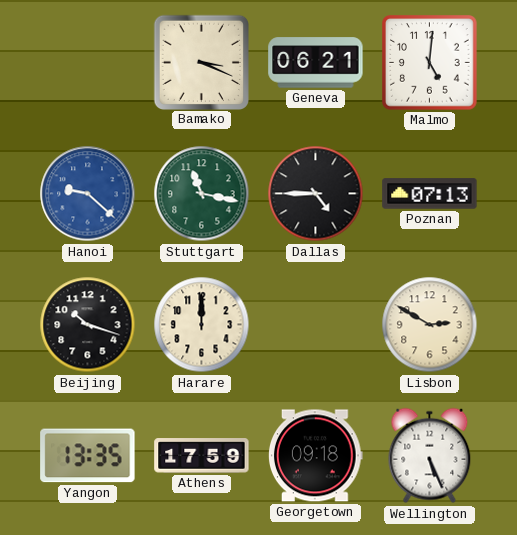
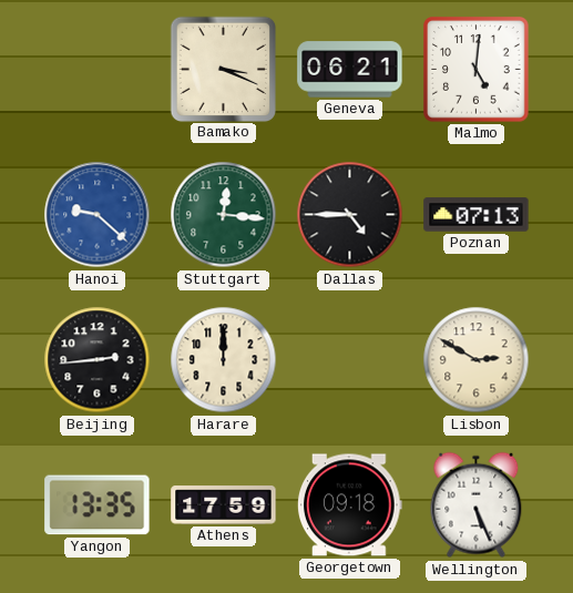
Stuttgart: 11:17 -> 12:16
Beijing: 10:18 -> 2:44
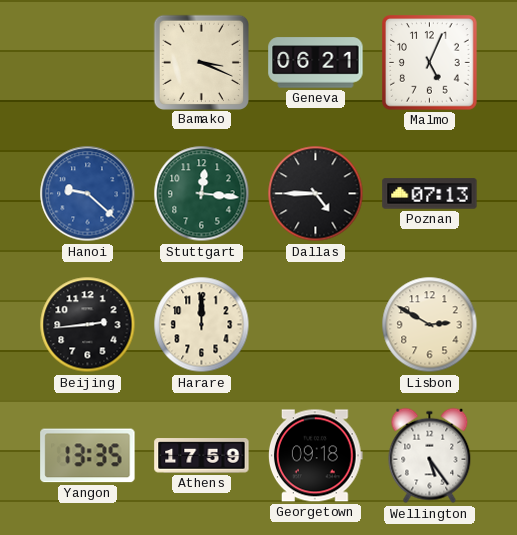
Malmo: 5:01 -> 5:04
Wellington: 5:26 -> 5:24
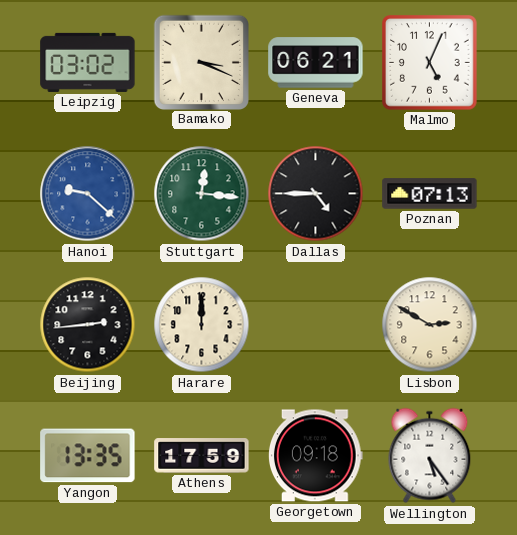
Leipzig: none -> 03:02
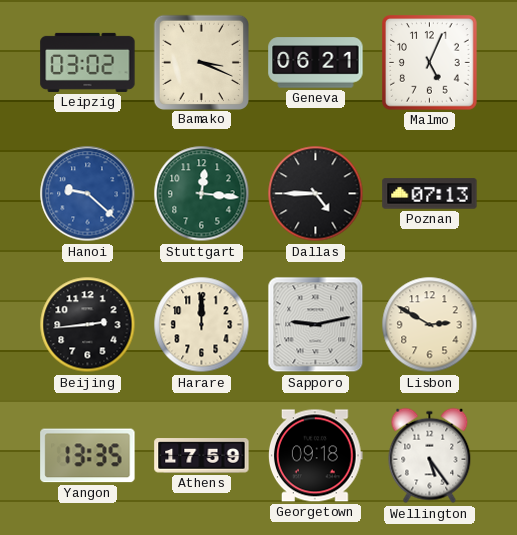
Sapporo: none -> 9:13
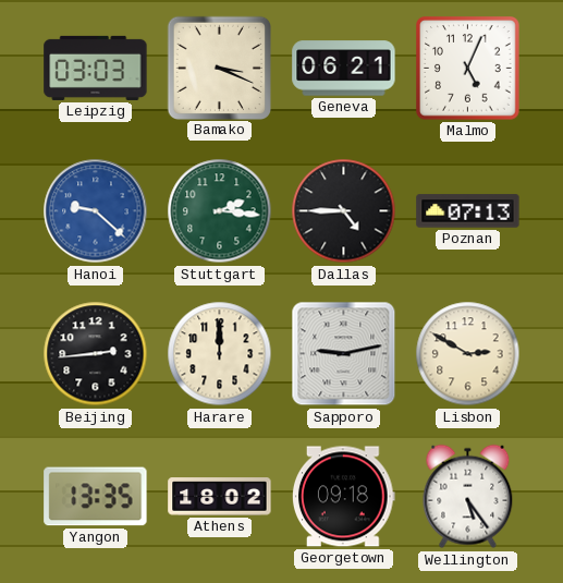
Leipzig: 03:02 -> 03:03
Stuttgart: 12:16 -> 2:16
Athens: 17:59 -> 18:02
